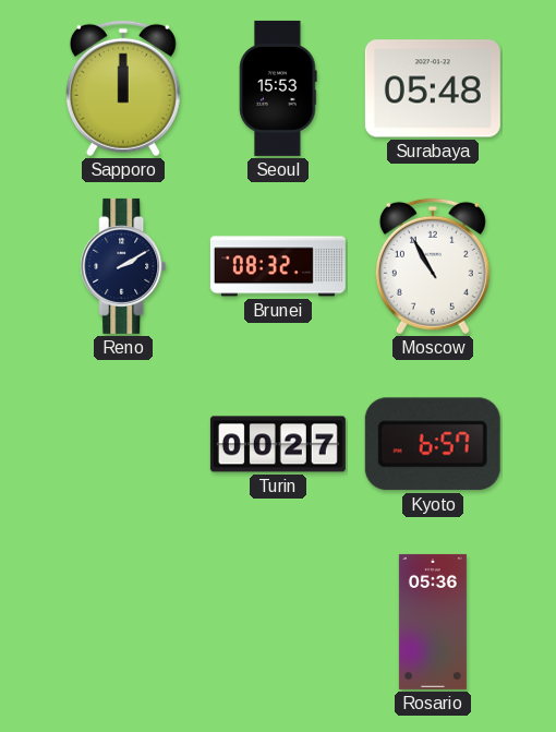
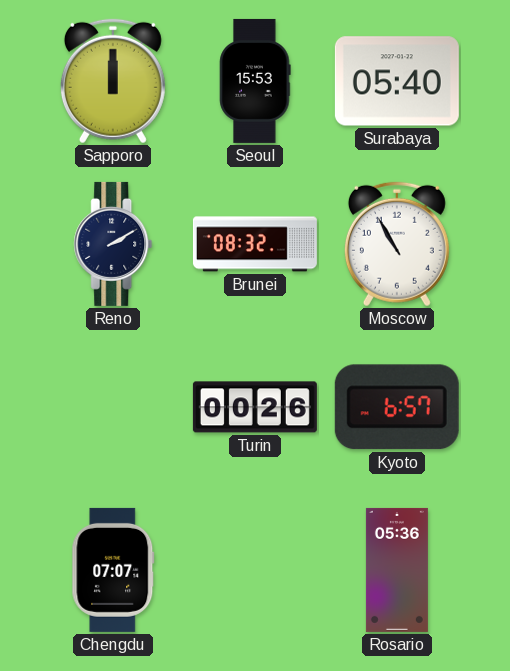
Surabaya: 05:48 -> 05:40
Turin: 00:27 -> 00:26
Chengdu: none -> 07:07
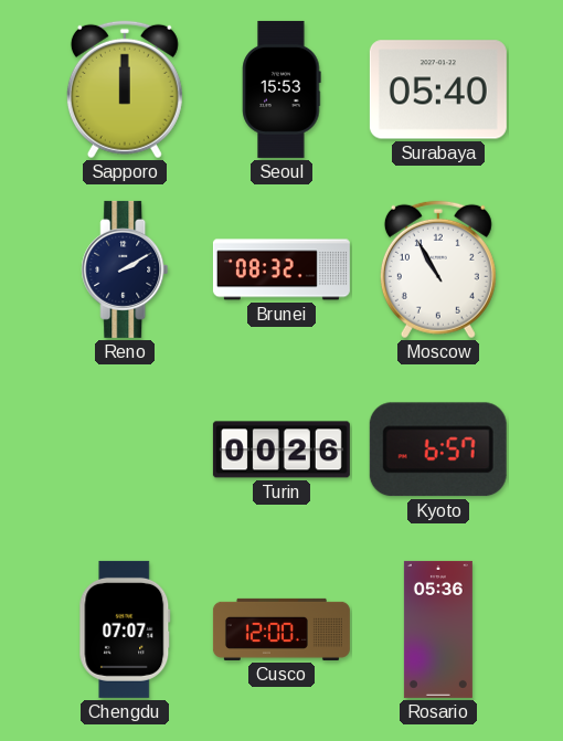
Cusco: none -> 12:00
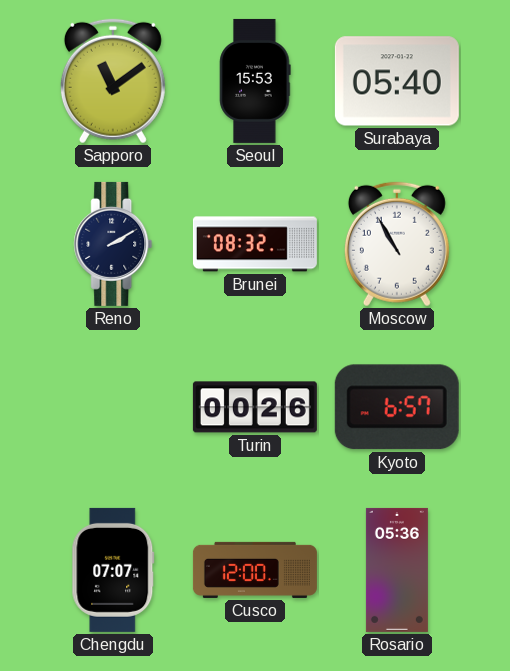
Sapporo: 12:00 -> 11:09
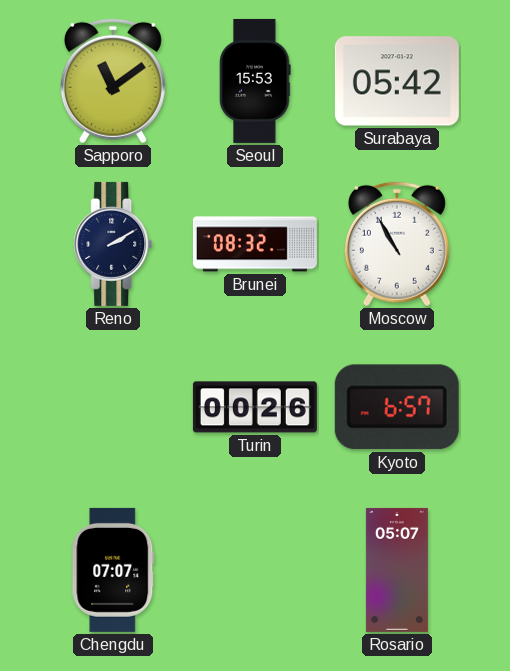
Surabaya: 05:40 -> 05:42
Cusco: 12:00 -> none
Rosario: 05:36 -> 05:07
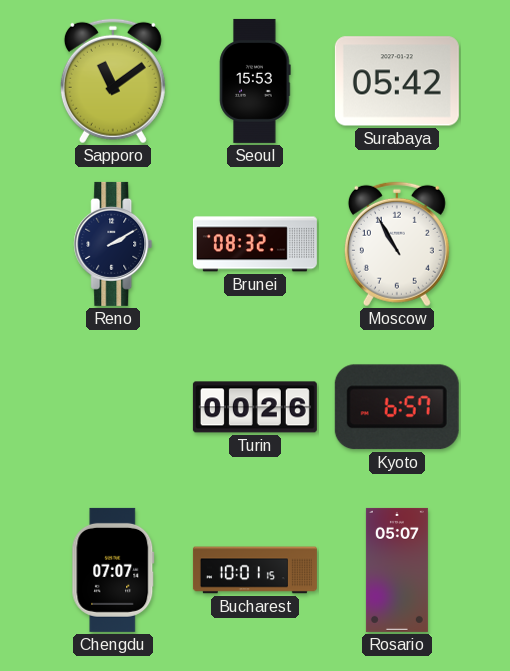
Bucharest: none -> 10:01
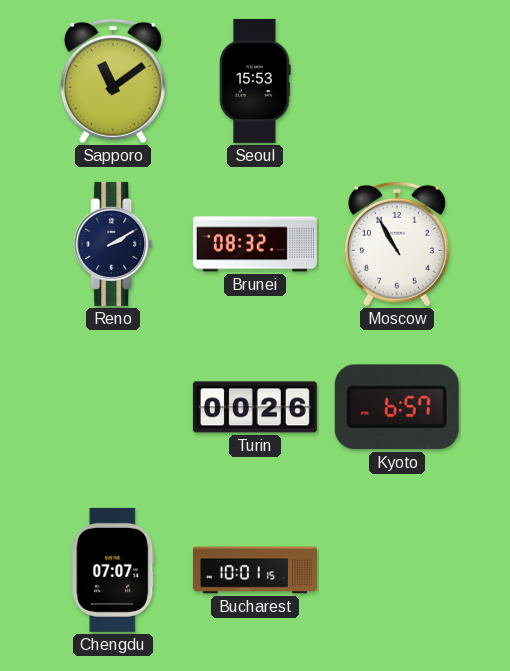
Surabaya: 05:42 -> none
Rosario: 05:07 -> none
